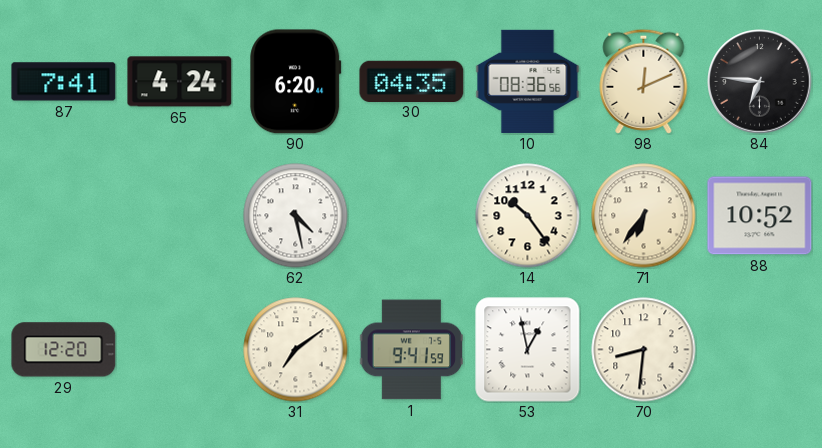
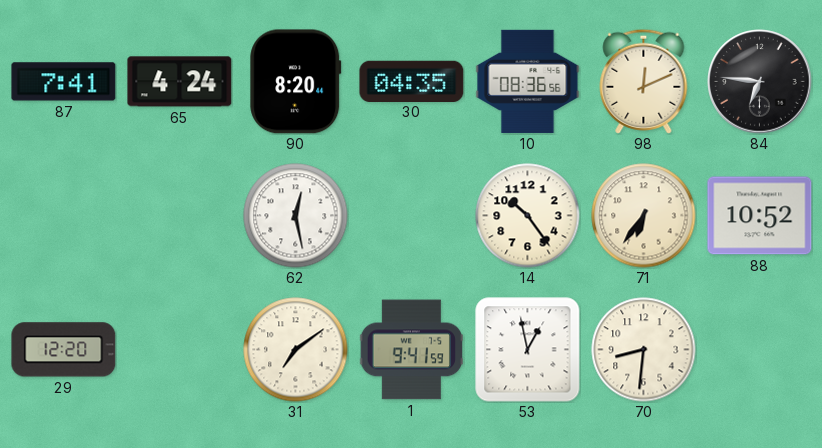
90: 6:20 -> 8:20
62: 4:28 -> 12:28
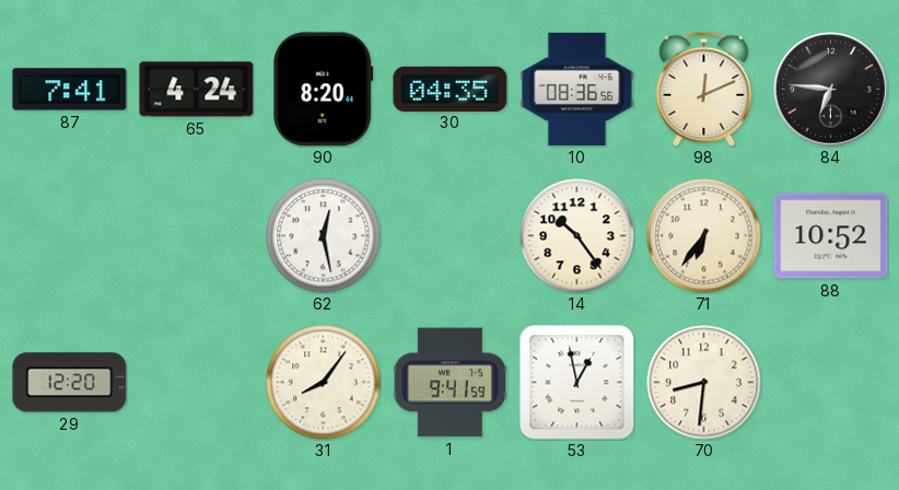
31: 7:09 -> 8:06
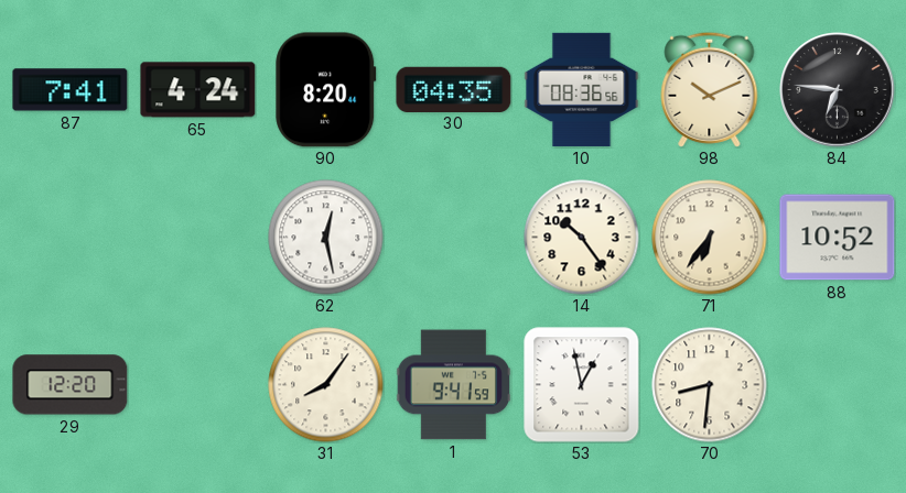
98: 12:11 -> 10:11
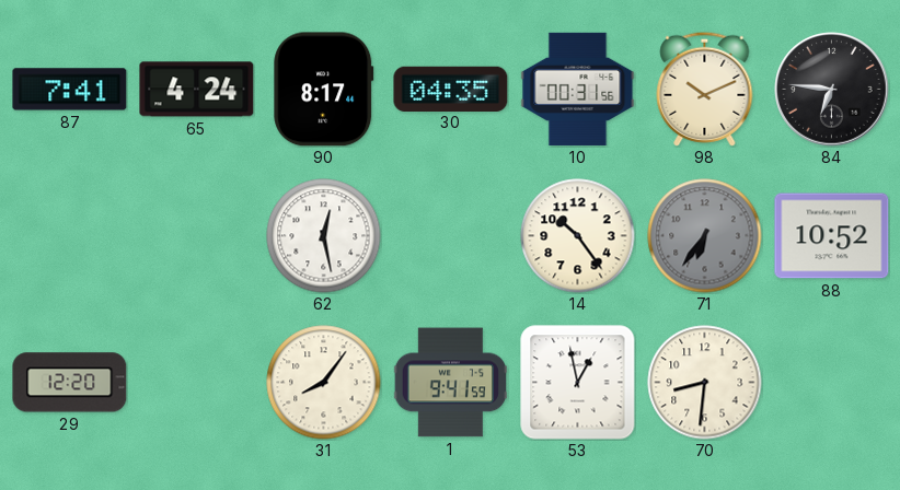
90: 8:20 -> 8:17
10: 08:36 -> 00:31
71 dial: cream -> grey
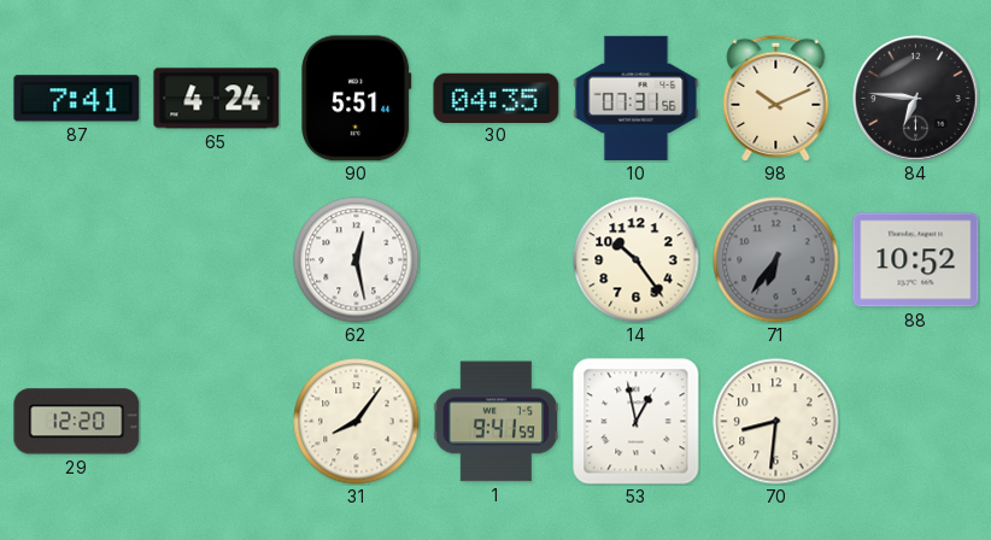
90: 8:17 -> 5:51
10: 00:31 -> 07:31
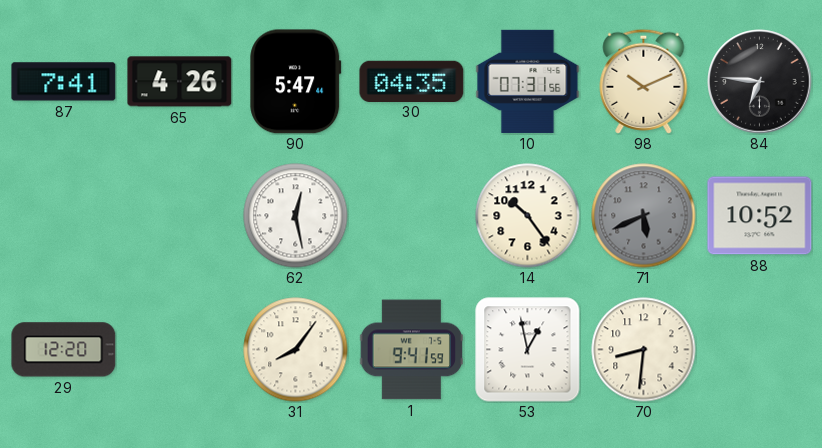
65: 4:24 -> 4:26
90: 5:51 -> 5:47
71: 6:36 -> 5:41
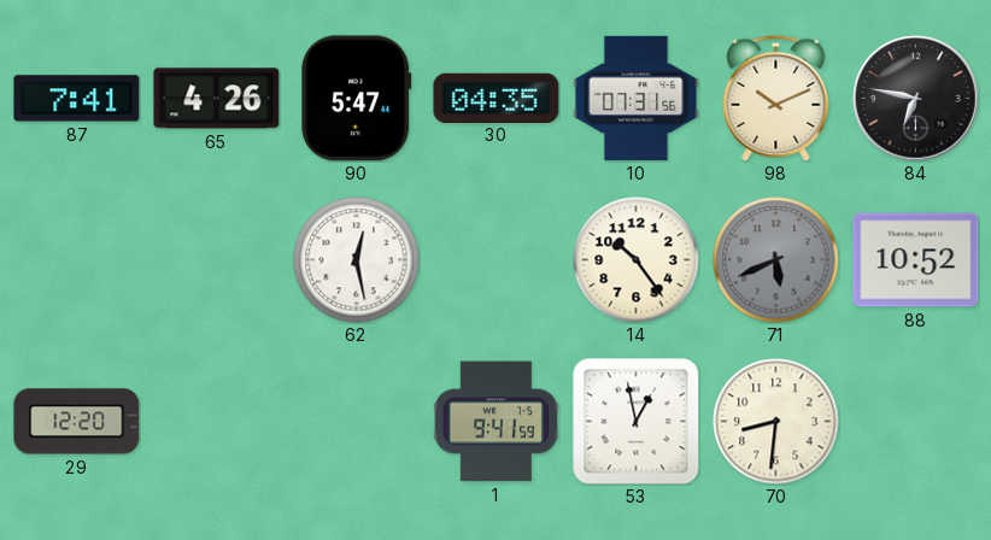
84: 6:46 -> 6:47
31: 8:06 -> none
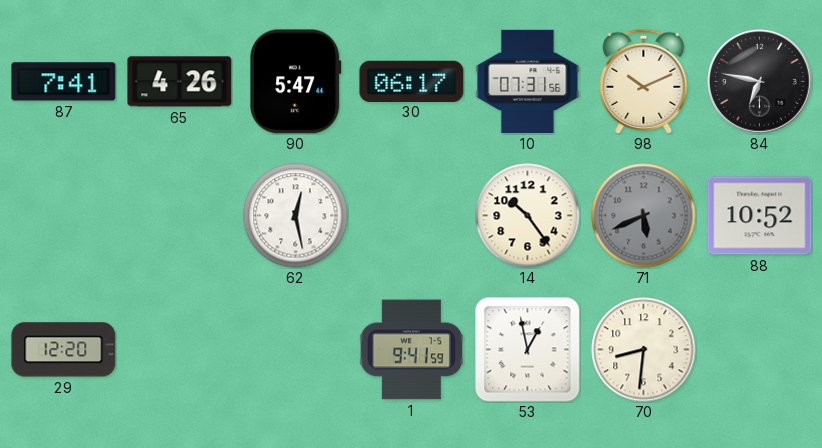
30: 04:35 -> 06:17
